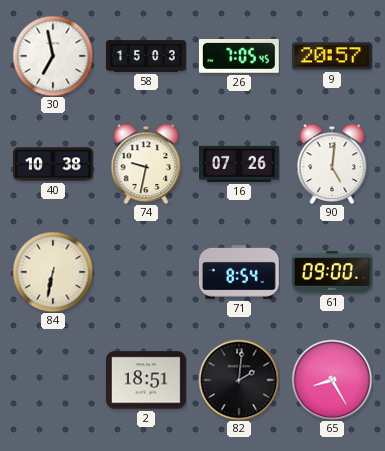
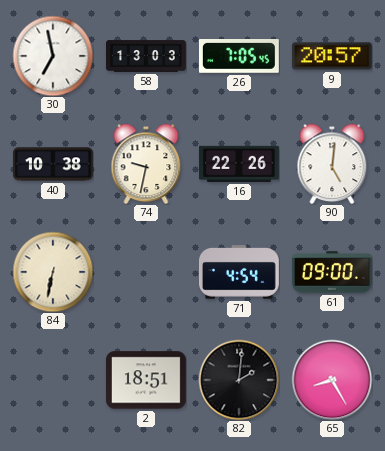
58: 15:03 -> 13:03
16: 07:26 -> 22:26
71: 8:54 -> 4:54
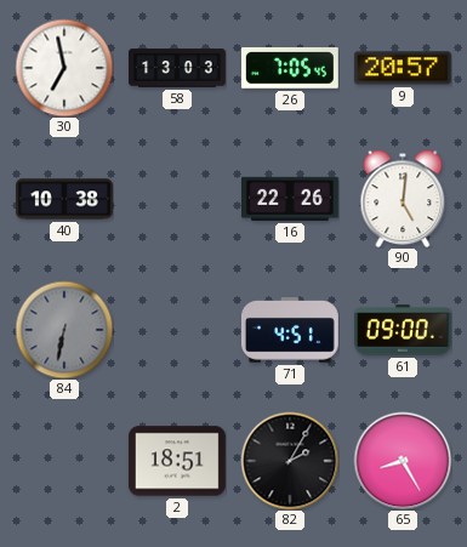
74: 9:32 -> none
84 dial: cream -> grey
71: 4:54 -> 4:51
82: 2:01 -> 2:05
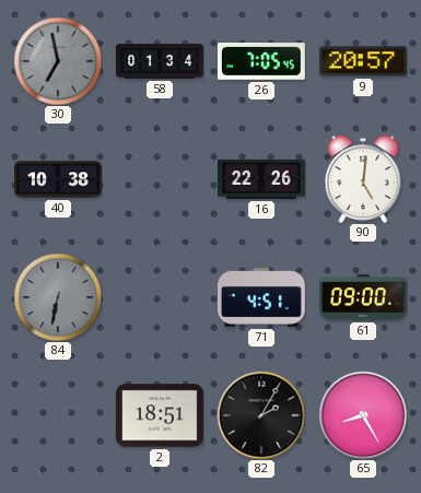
30 dial: white -> grey
58: 13:03 -> 01:34
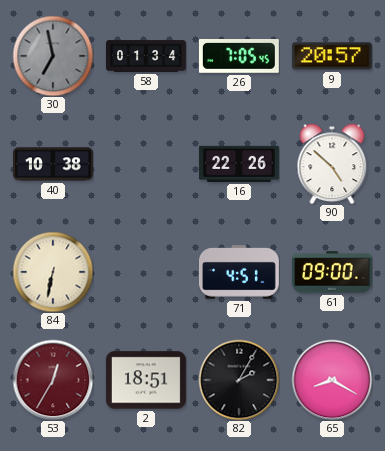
90: 5:01 -> 4:52
84 dial: grey -> cream
53: none -> 12:35
65: 8:25 -> 8:20
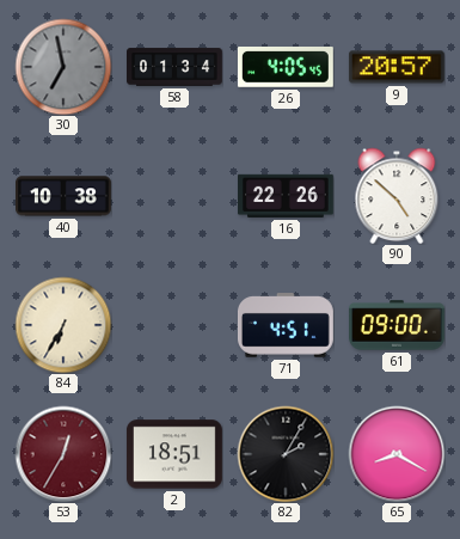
26: 7:05 -> 4:05
84: 6:32 -> 6:35
